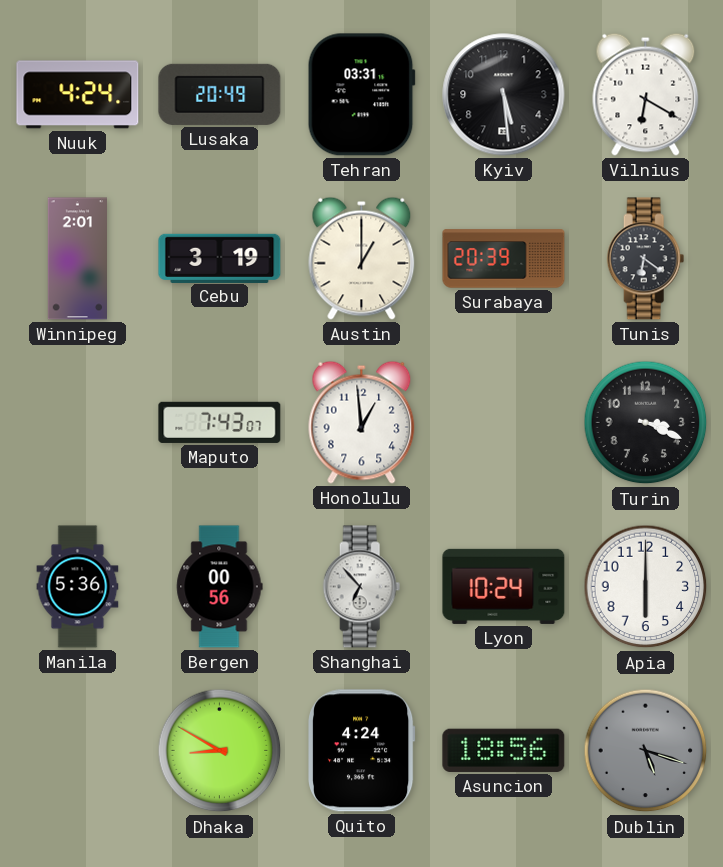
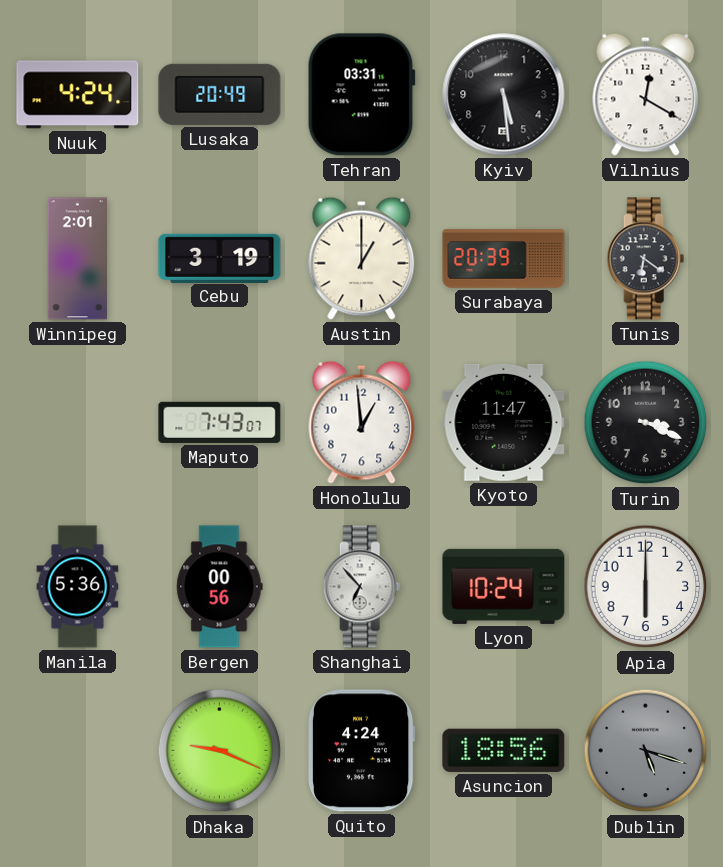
Vilnius: 6:20 -> 12:20
Kyoto: none -> 11:47
Dhaka: 8:50 -> 9:19
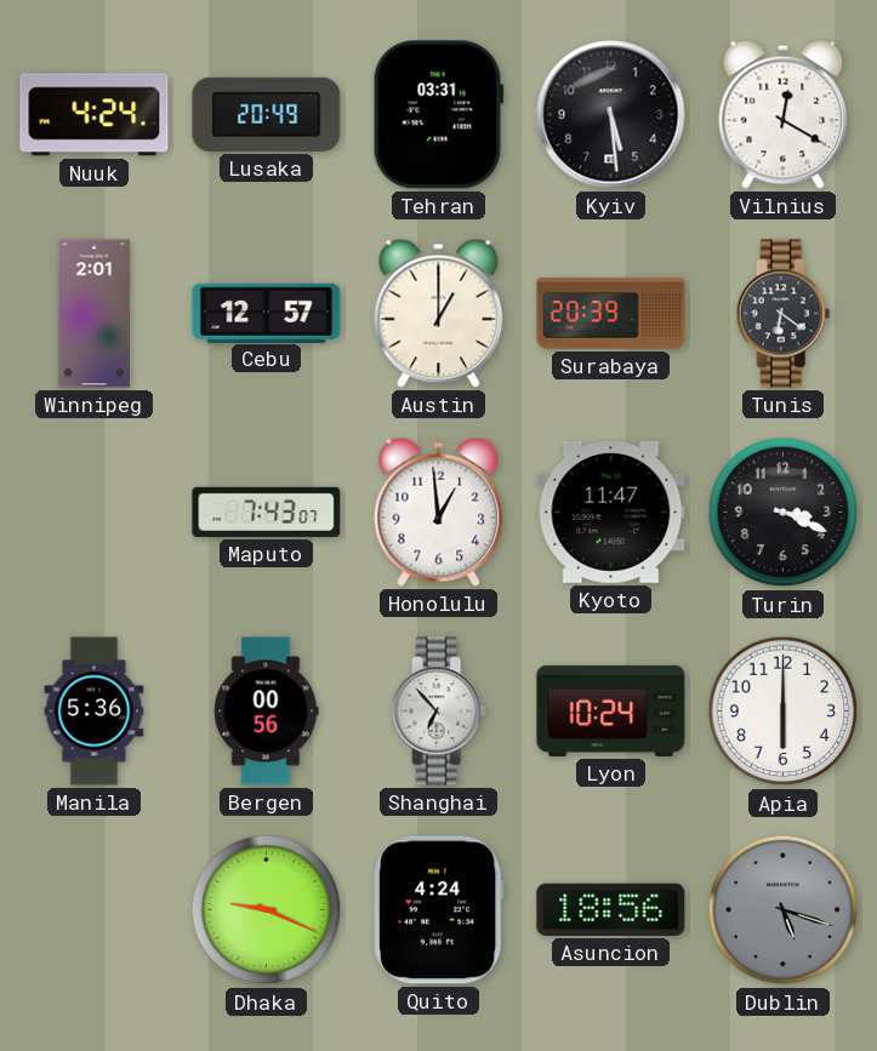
Cebu: 3:19 -> 12:57
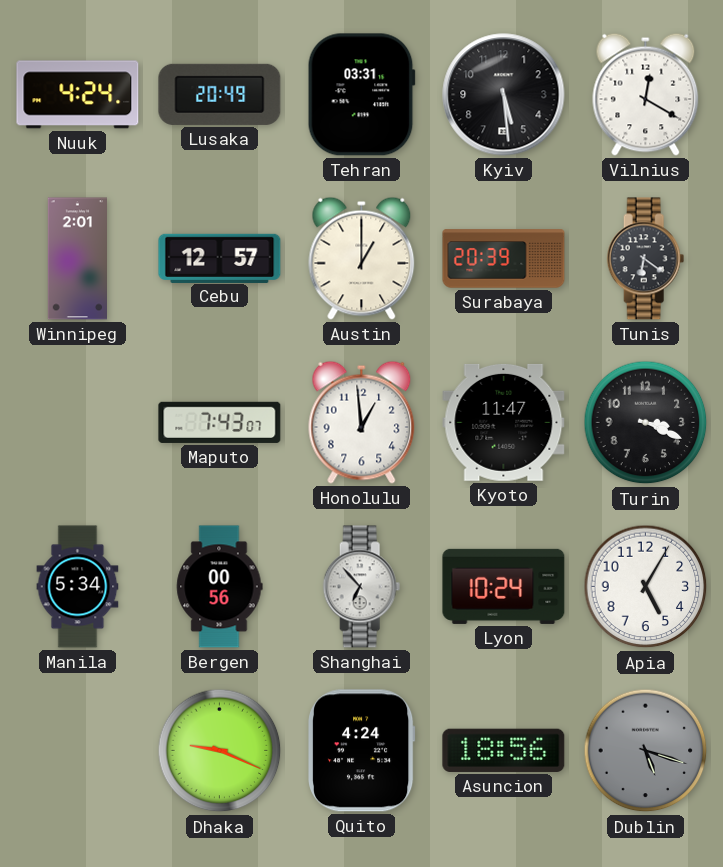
Manila: 5:36 -> 5:34
Apia: 6:00 -> 5:05
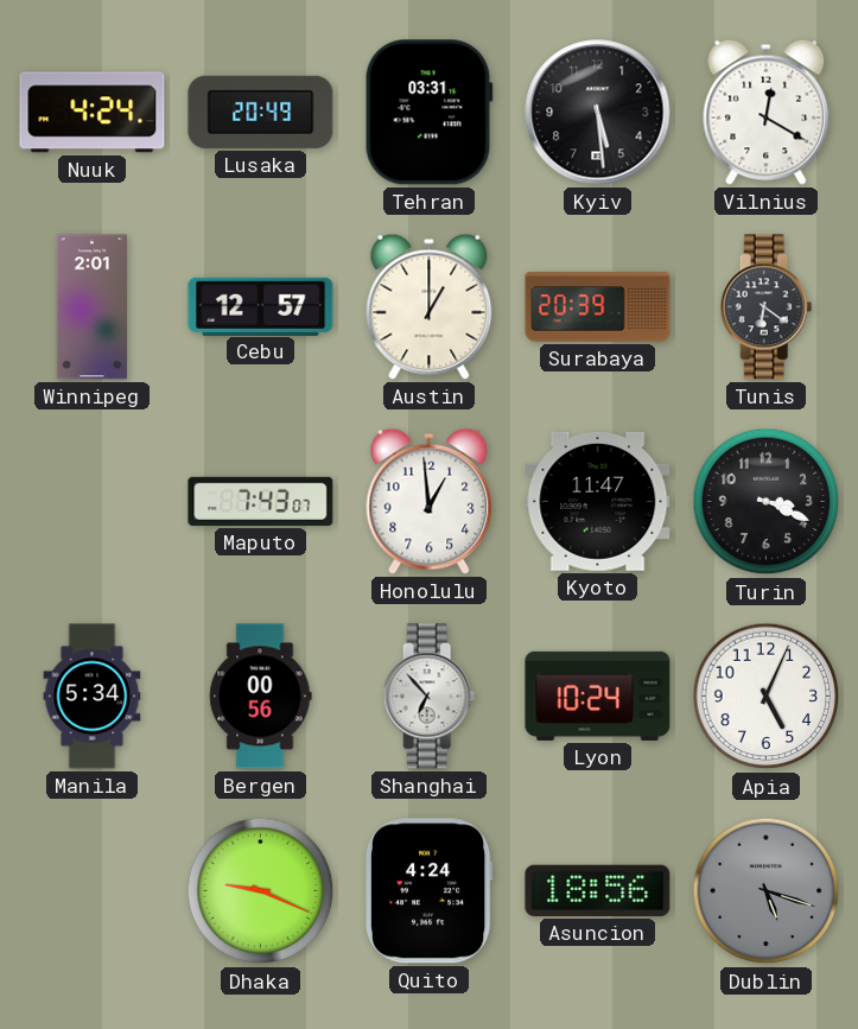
Apia: 5:05 -> 5:04
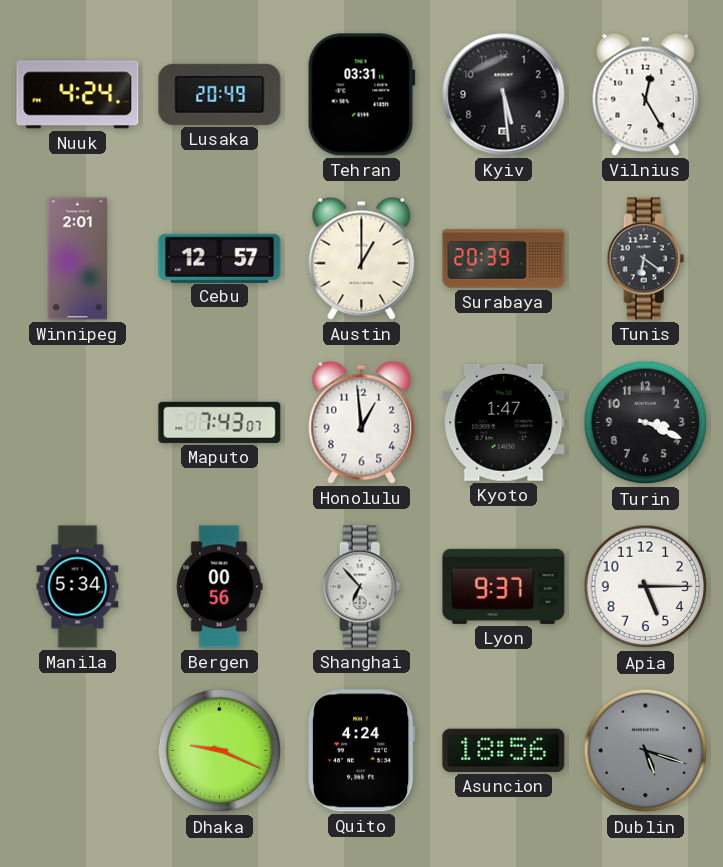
Vilnius: 12:20 -> 12:25
Kyoto: 11:47 -> 1:47
Lyon: 10:24 -> 9:37
Apia: 5:04 -> 5:15
